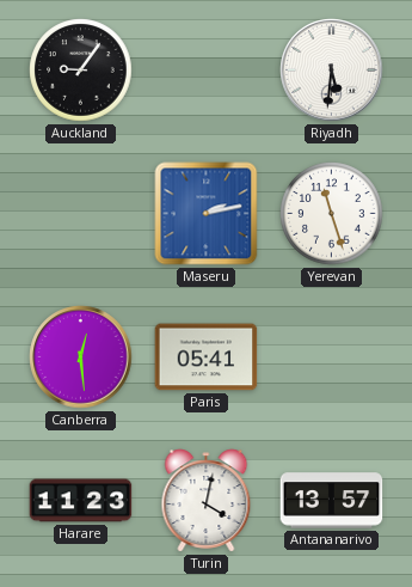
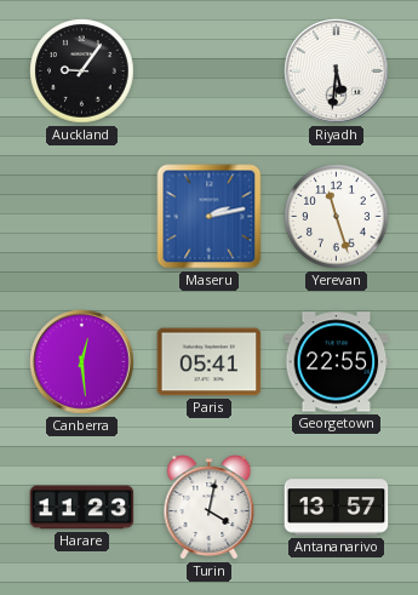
Georgetown: none -> 22:55
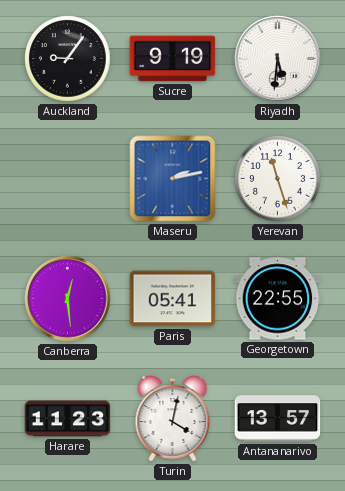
Sucre: none -> 9:19
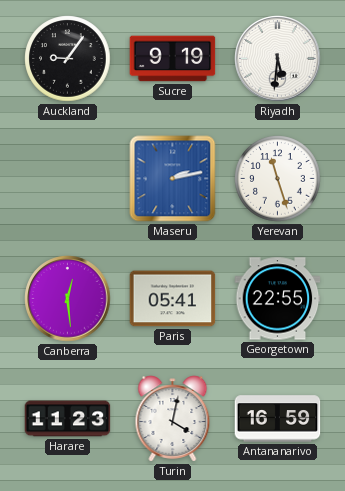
Antananarivo: 13:57 -> 16:59
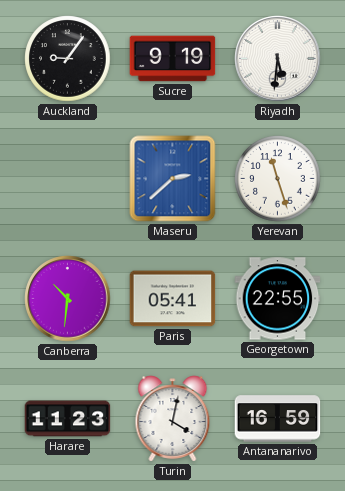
Maseru: 2:13 -> 2:38
Canberra: 12:29 -> 10:31
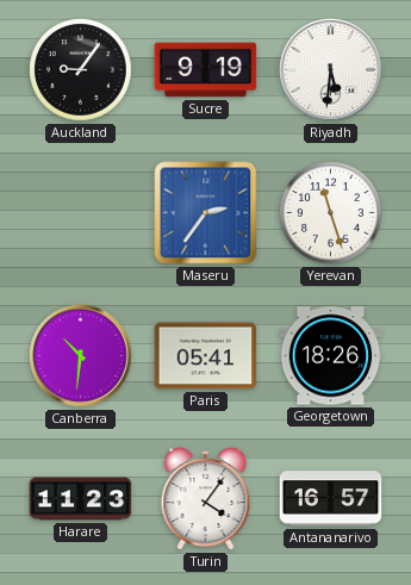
Maseru: 2:38 -> 2:36
Georgetown: 22:55 -> 18:26
Turin: 4:02 -> 4:06
Antananarivo: 16:59 -> 16:57
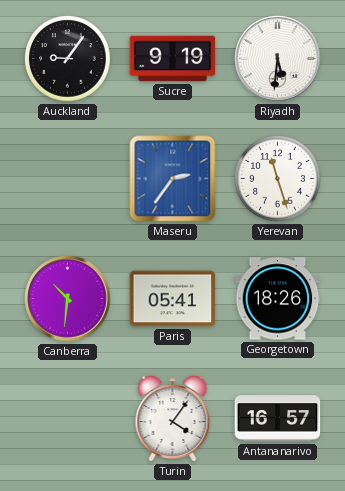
Harare: 11:23 -> none
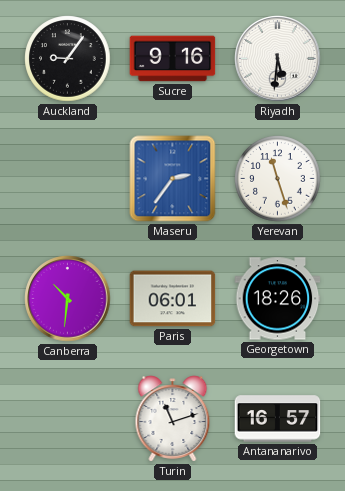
Sucre: 9:19 -> 9:16
Paris: 05:41 -> 06:01
Turin: 4:06 -> 11:12
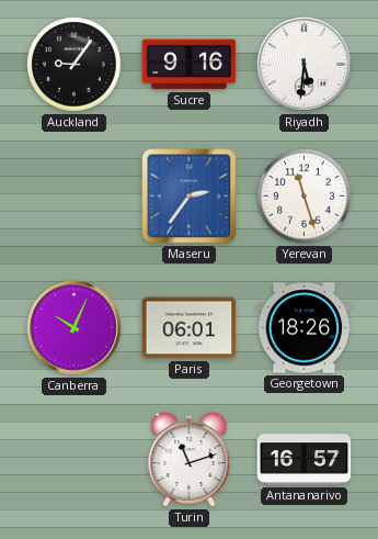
Canberra: 10:31 -> 10:04
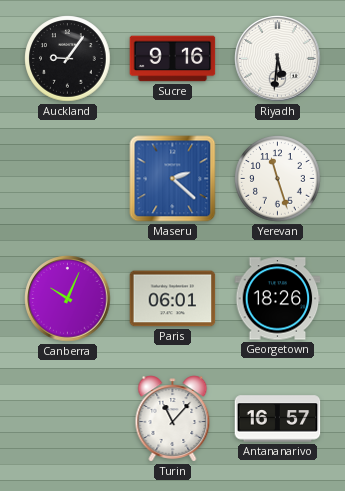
Maseru: 2:36 -> 2:22
Turin: 11:12 -> 11:07
